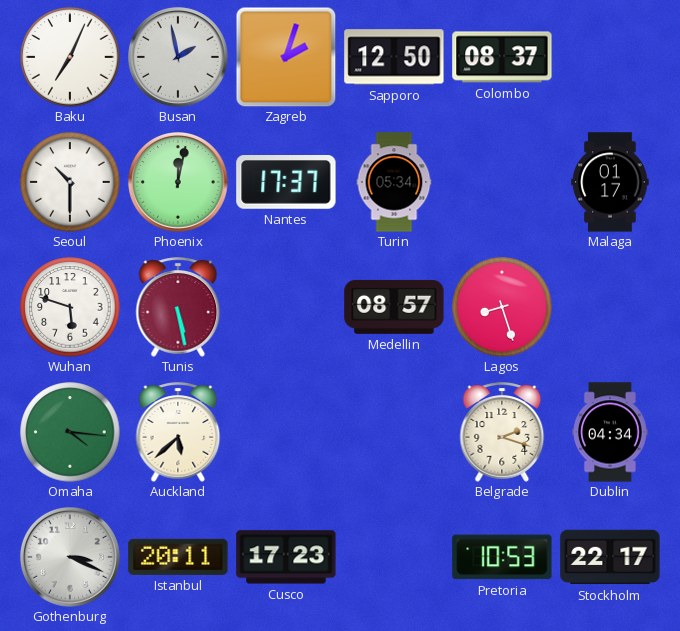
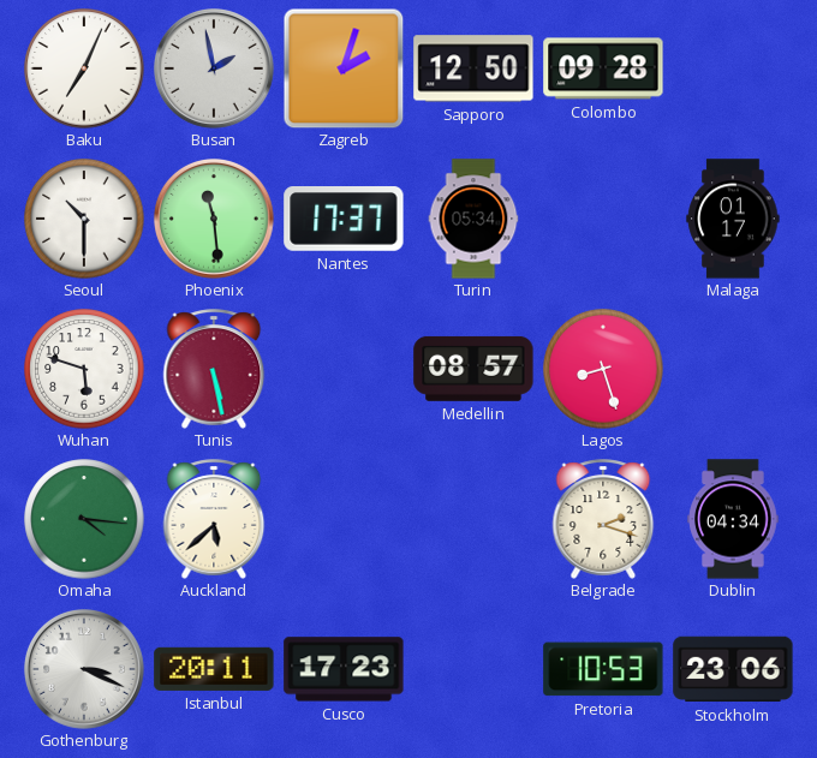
Colombo: 08:37 -> 09:28
Phoenix: 12:02 -> 11:29
Stockholm: 22:17 -> 23:06
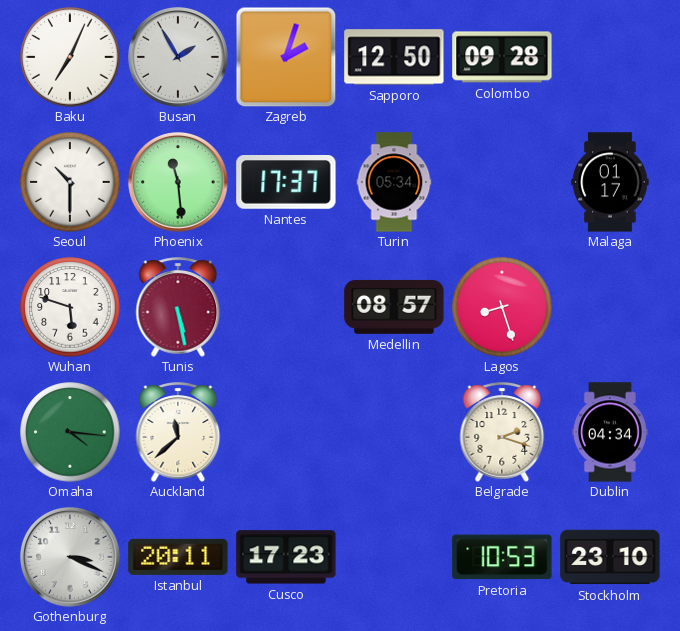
Busan: 1:58 -> 1:55
Auckland: 5:38 -> 11:38
Stockholm: 23:06 -> 23:10
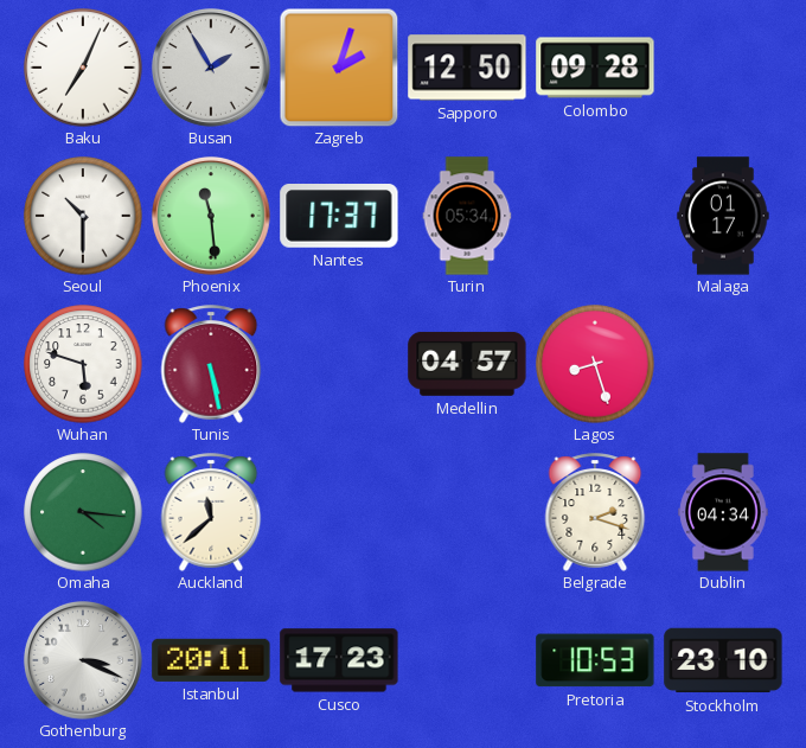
Medellin: 08:57 -> 04:57
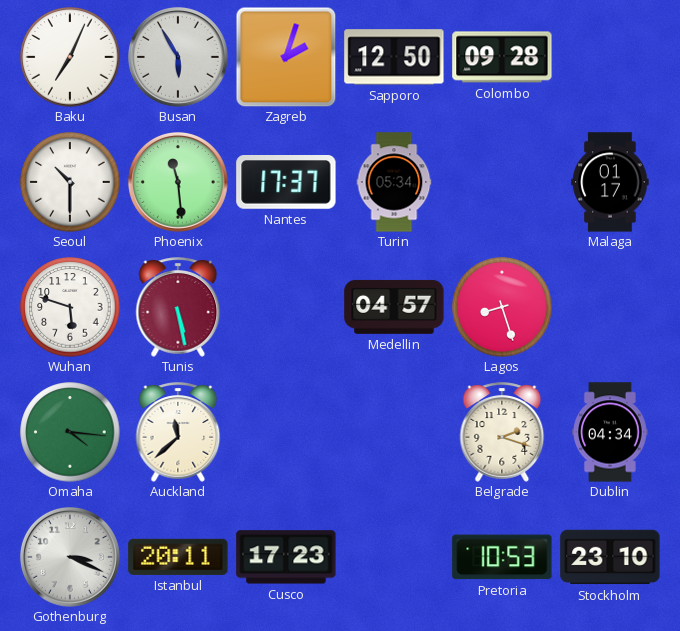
Busan: 1:55 -> 5:55
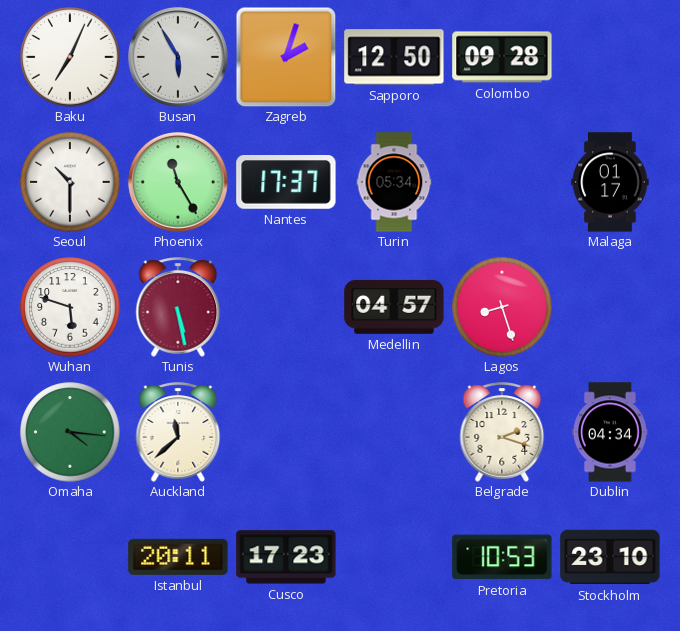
Phoenix: 11:29 -> 11:25
Gothenburg: 3:19 -> none
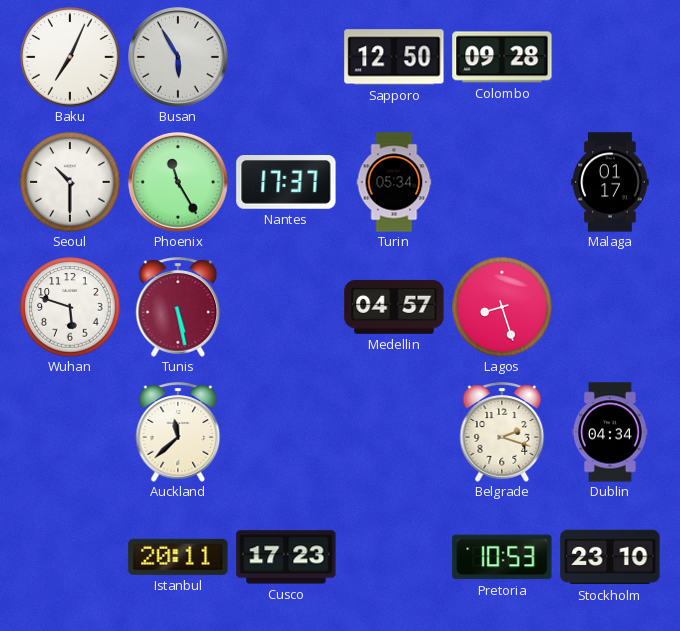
Zagreb: 2:03 -> none
Omaha: 4:16 -> none
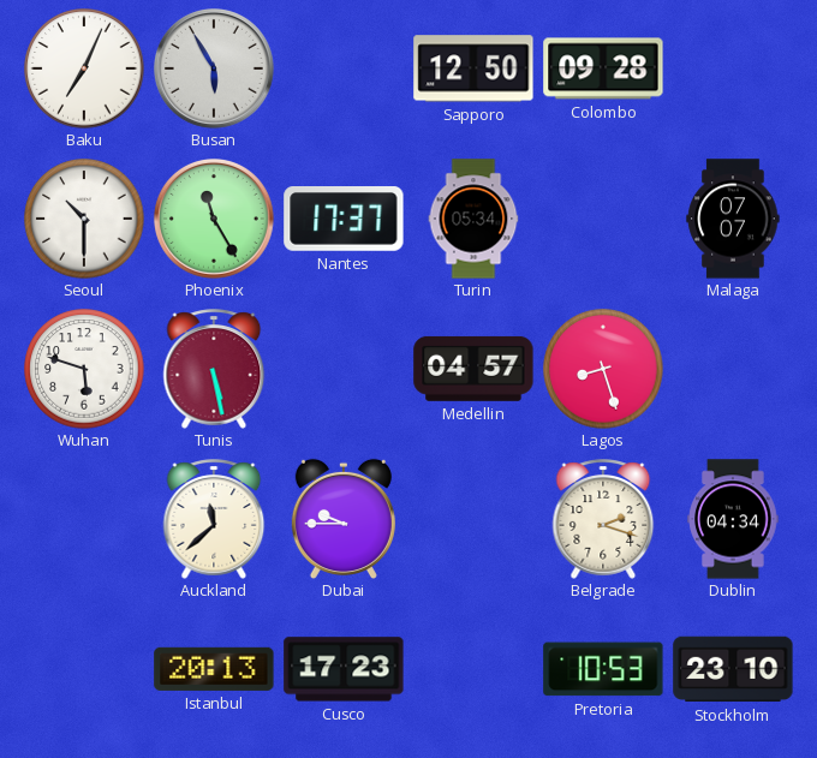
Malaga: 01:17 -> 07:07
Dubai: none -> 9:45
Istanbul: 20:11 -> 20:13
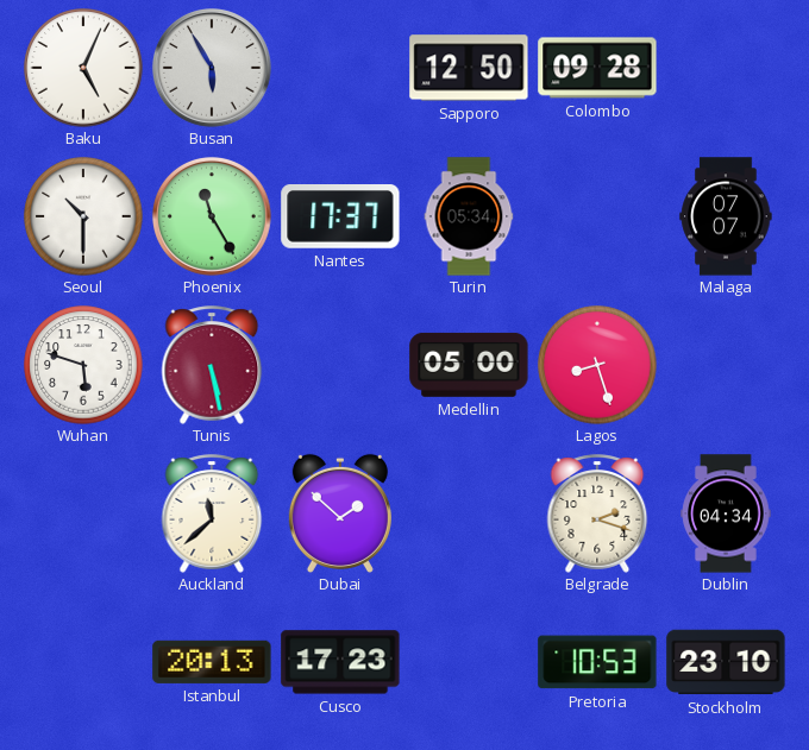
Baku: 7:04 -> 5:04
Medellin: 04:57 -> 05:00
Dubai: 9:45 -> 1:52
